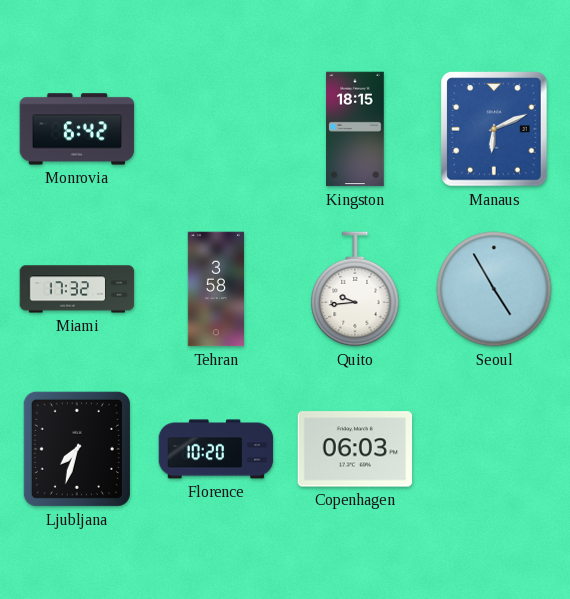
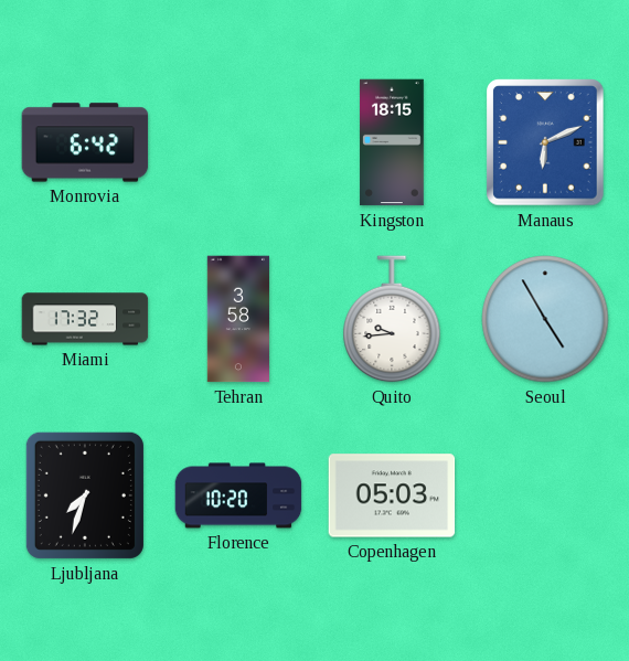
Copenhagen: 06:03 -> 05:03
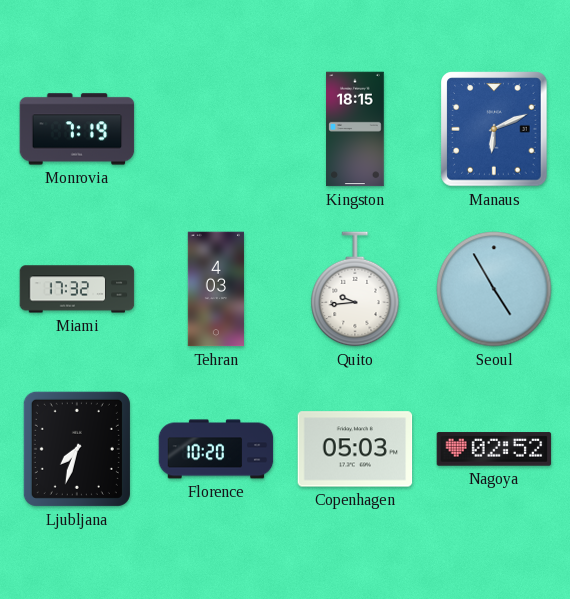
Monrovia: 6:42 -> 7:19
Tehran: 3:58 -> 4:03
Nagoya: none -> 02:52
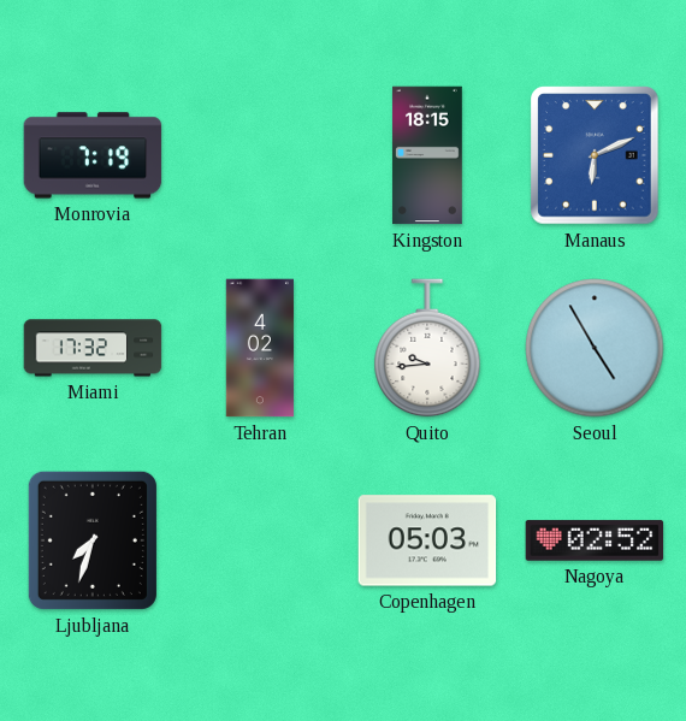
Tehran: 4:03 -> 4:02
Florence: 10:20 -> none
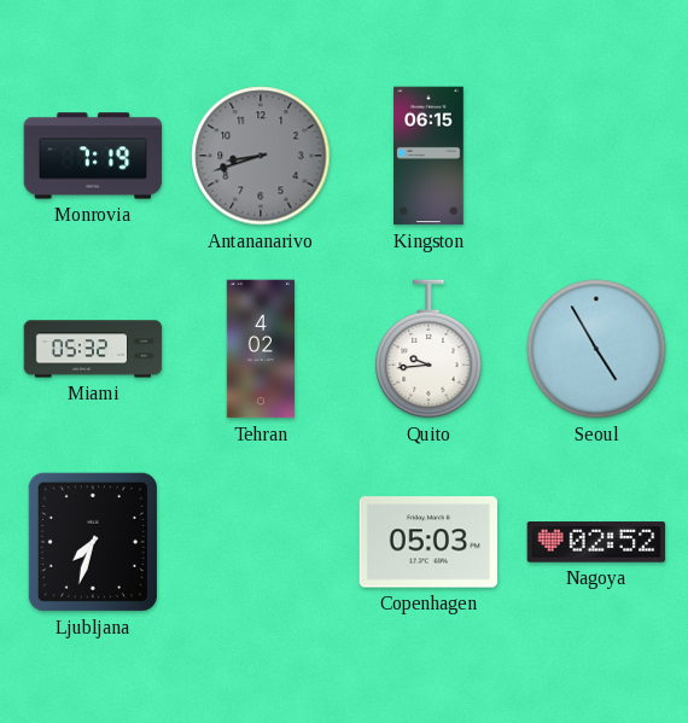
Antananarivo: none -> 8:42
Kingston: 18:15 -> 06:15
Manaus: 6:11 -> none
Miami: 17:32 -> 05:32
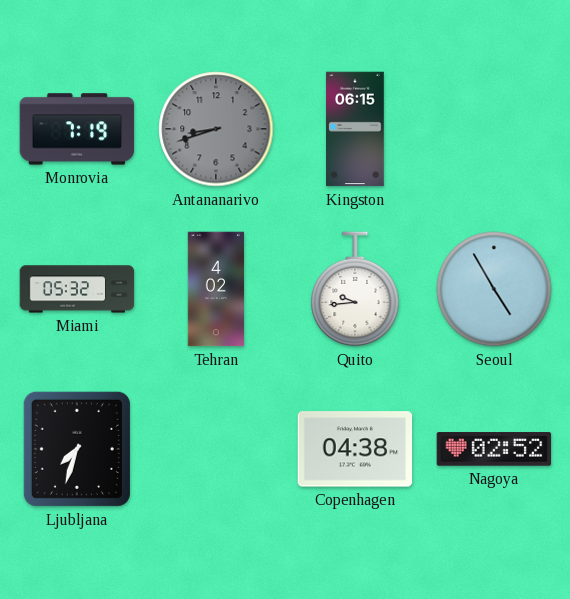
Copenhagen: 05:03 -> 04:38
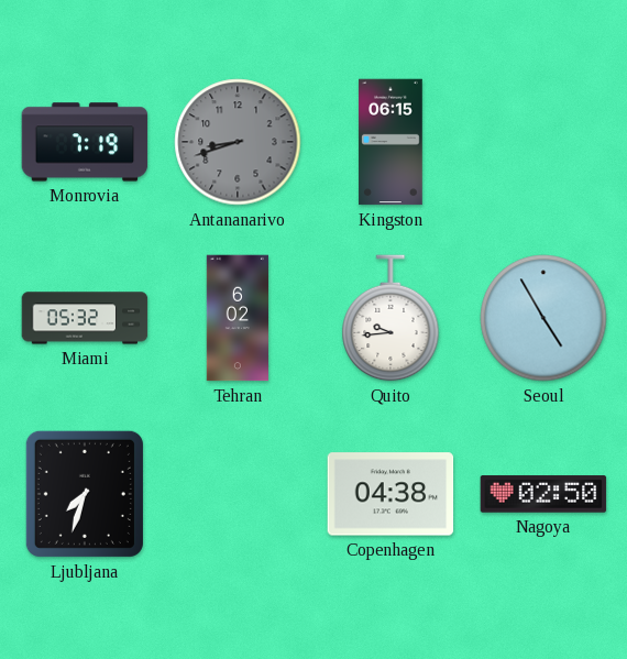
Tehran: 4:02 -> 6:02
Nagoya: 02:52 -> 02:50
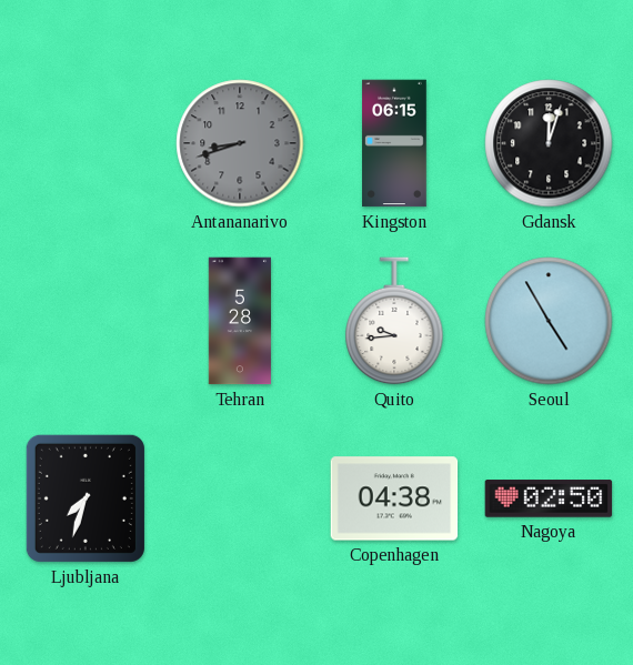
Monrovia: 7:19 -> none
Gdansk: none -> 12:03
Miami: 05:32 -> none
Tehran: 6:02 -> 5:28
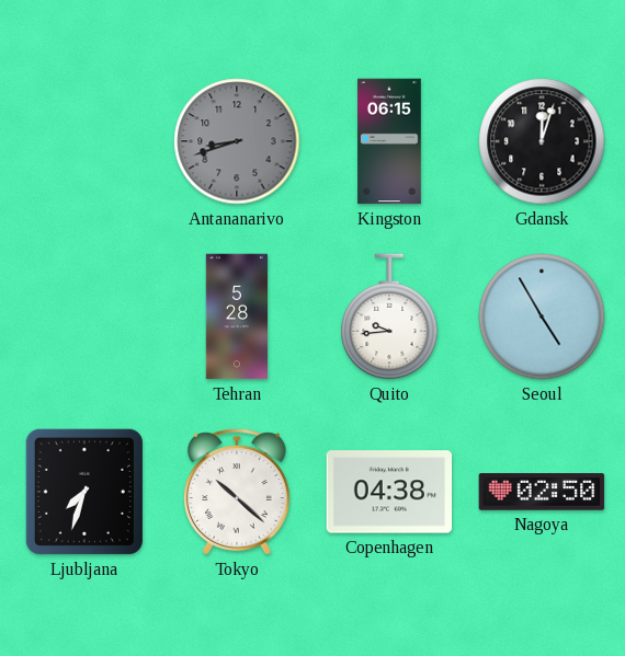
Tokyo: none -> 10:22
